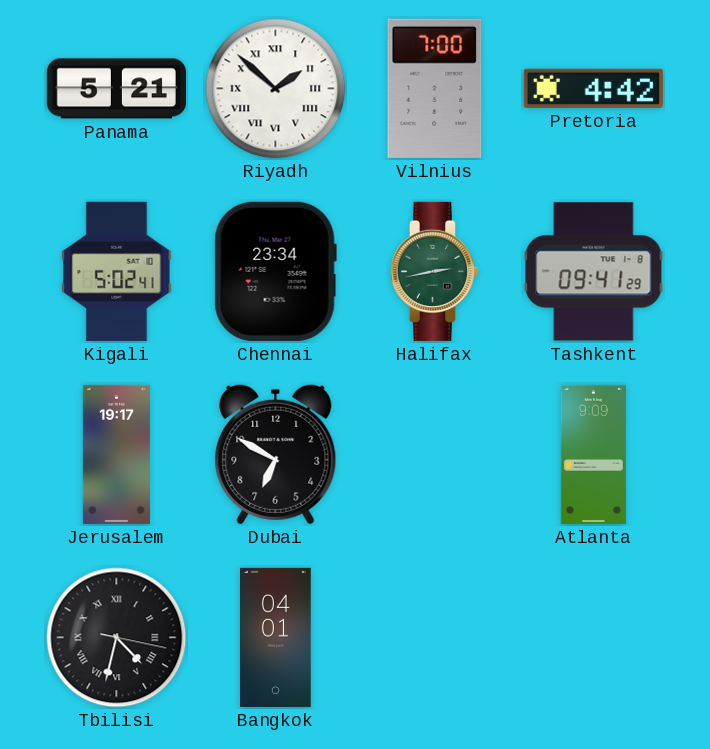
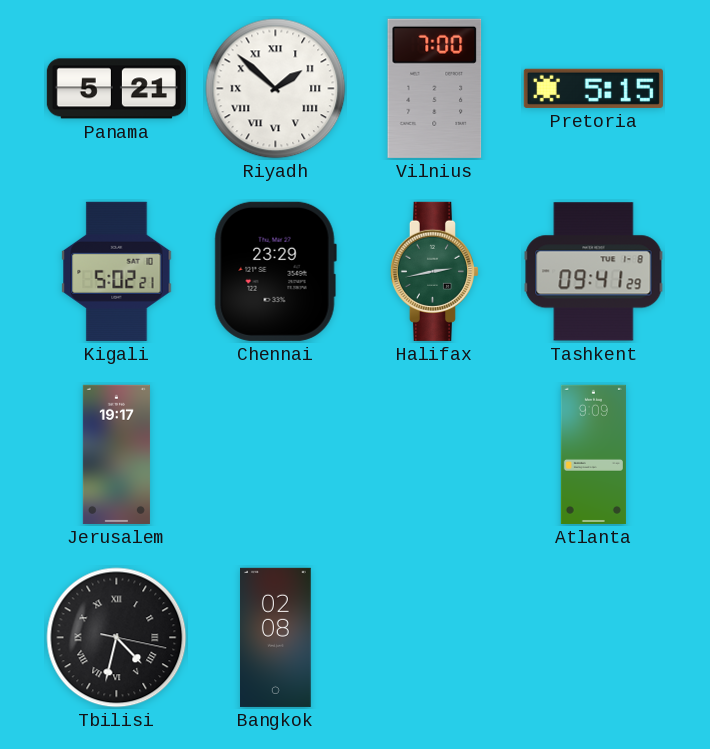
Pretoria: 4:42 -> 5:15
Kigali: 5:02:41 -> 5:02:21
Chennai: 23:34 -> 23:29
Dubai: 6:50 -> none
Bangkok: 04:01 -> 02:08
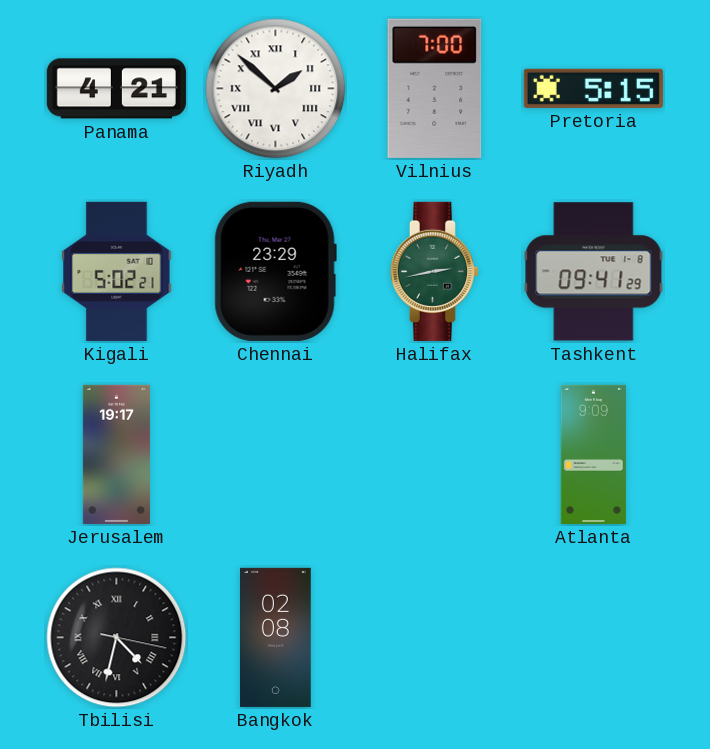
Panama: 5:21 -> 4:21
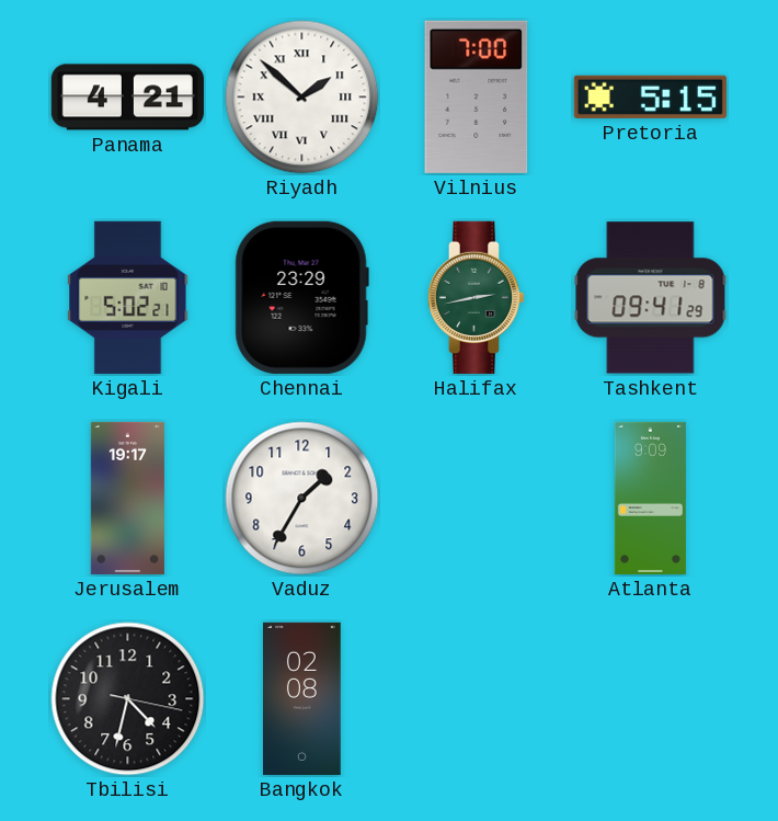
Vaduz: none -> 1:35
Tbilisi numerals: Roman -> Arabic
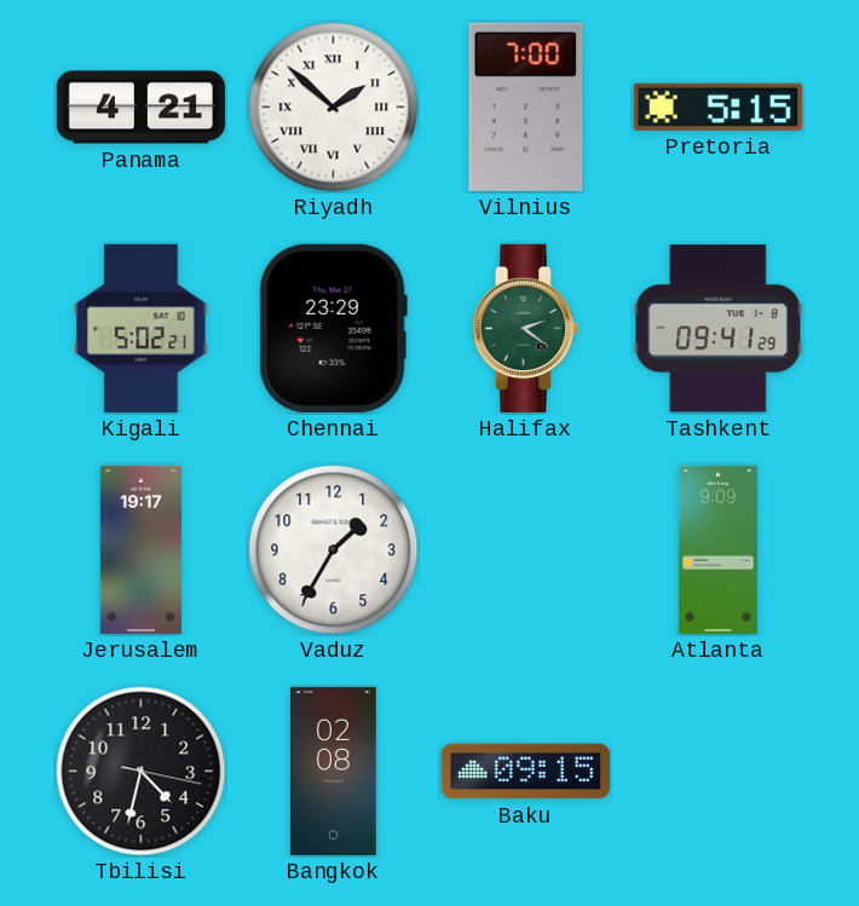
Halifax: 2:43 -> 2:21
Baku: none -> 09:15
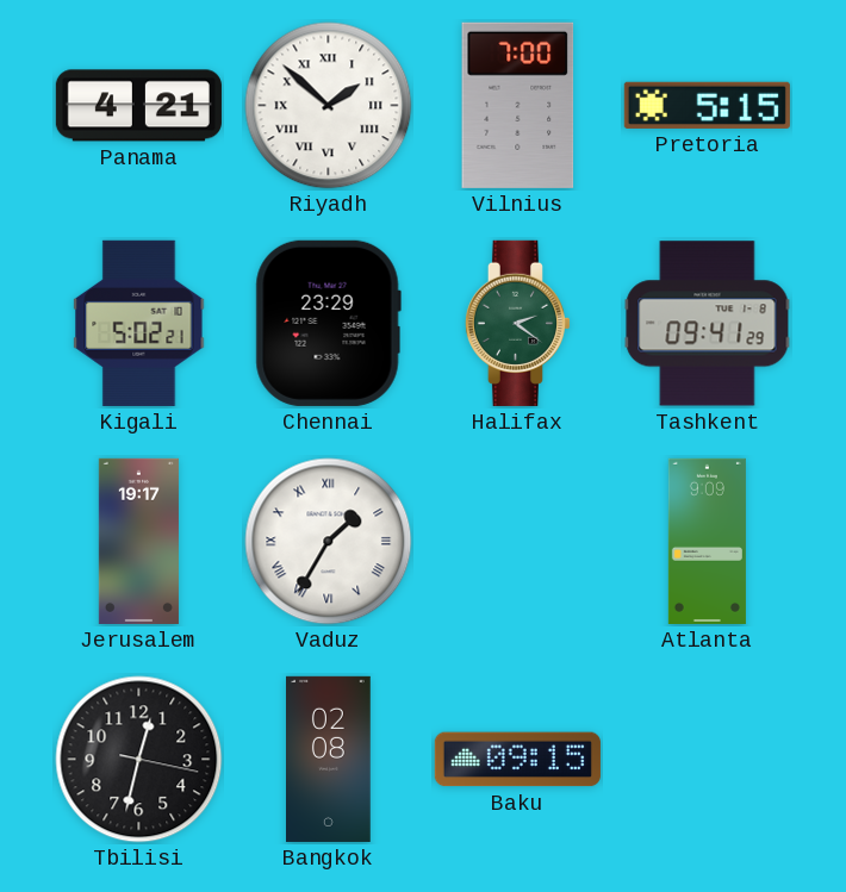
Vaduz numerals: Arabic -> Roman
Tbilisi: 4:32 -> 12:32
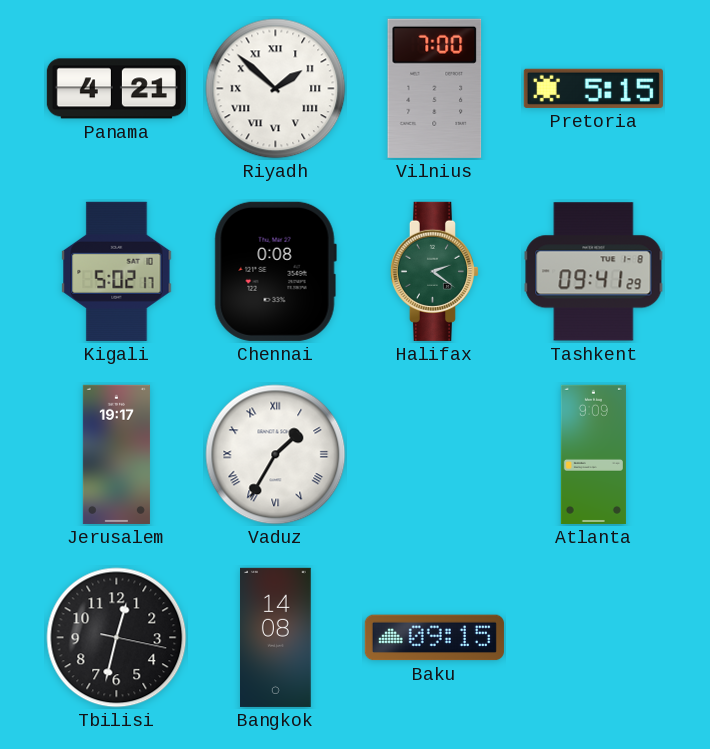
Kigali: 5:02:21 -> 5:02:17
Chennai: 23:29 -> 0:08
Bangkok: 02:08 -> 14:08
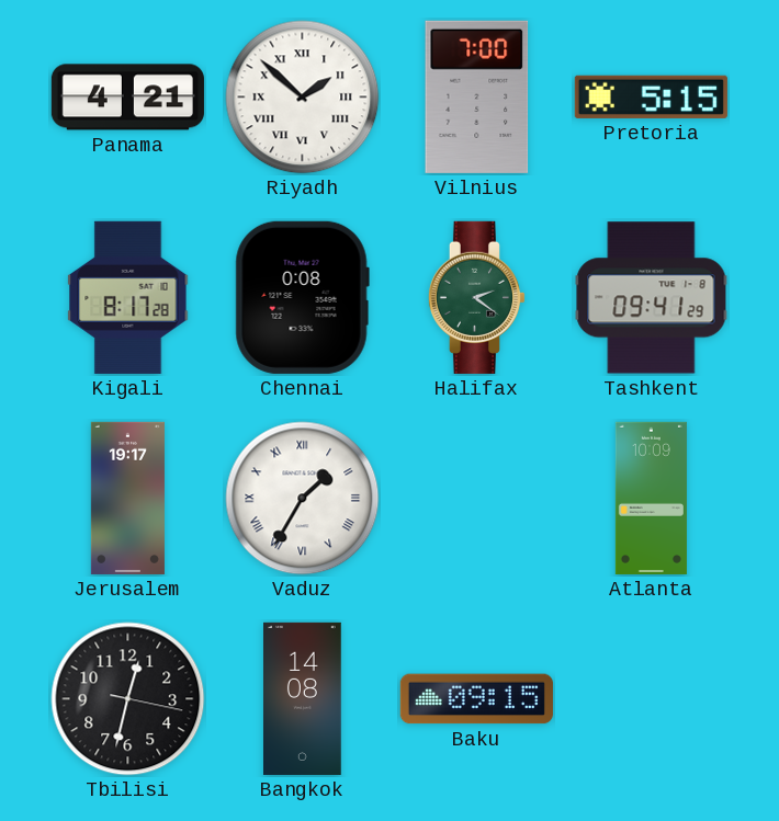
Kigali: 5:02 -> 8:17
Atlanta: 9:09 -> 10:09
